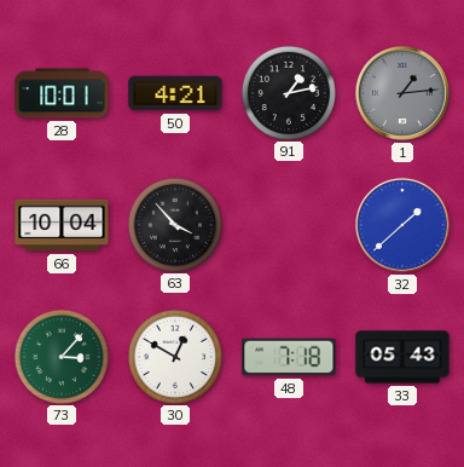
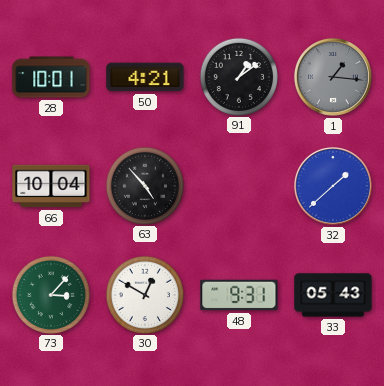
91: 1:13 -> 1:09
1: 1:14 -> 1:16
63: 3:53 -> 4:53
48: 7:18 -> 9:31
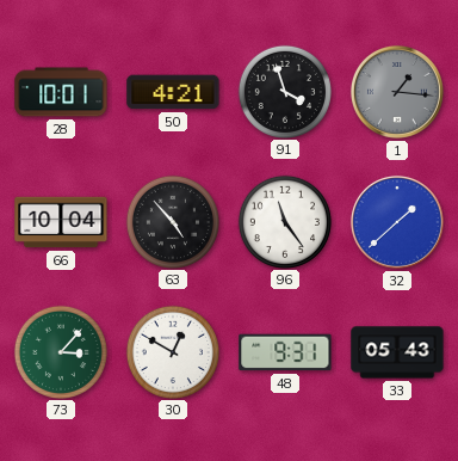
91: 1:09 -> 3:57
96: none -> 11:24
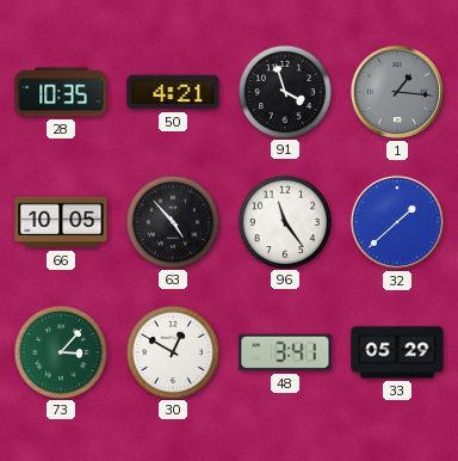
28: 10:01 -> 10:35
66: 10:04 -> 10:05
48: 9:31 -> 3:41
33: 05:43 -> 05:29
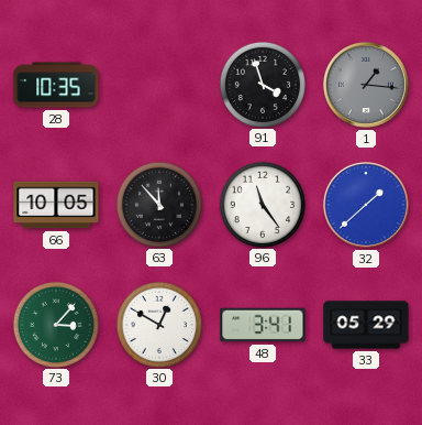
50: 4:21 -> none
63: 4:53 -> 11:53
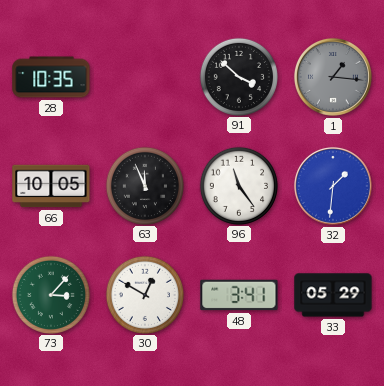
91: 3:57 -> 3:52
63: 11:53 -> 11:56
32: 1:38 -> 1:31
